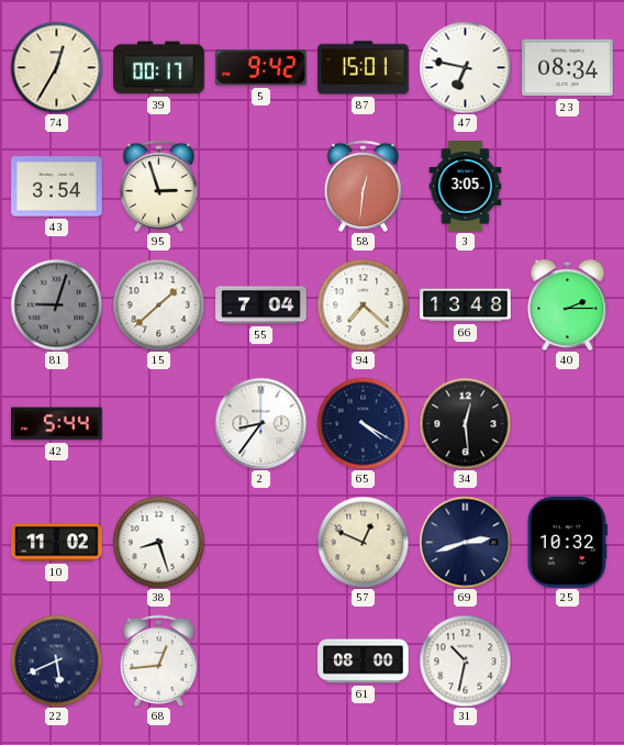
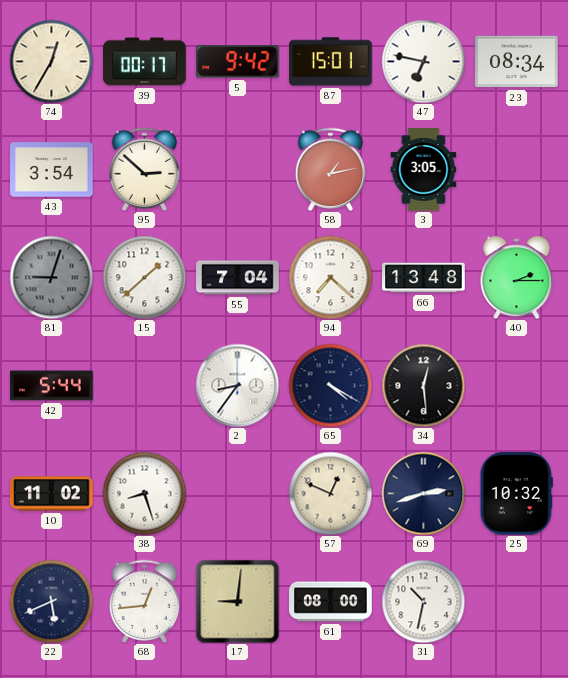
95: 2:57 -> 2:52
58: 12:31 -> 1:13
17: none -> 9:01
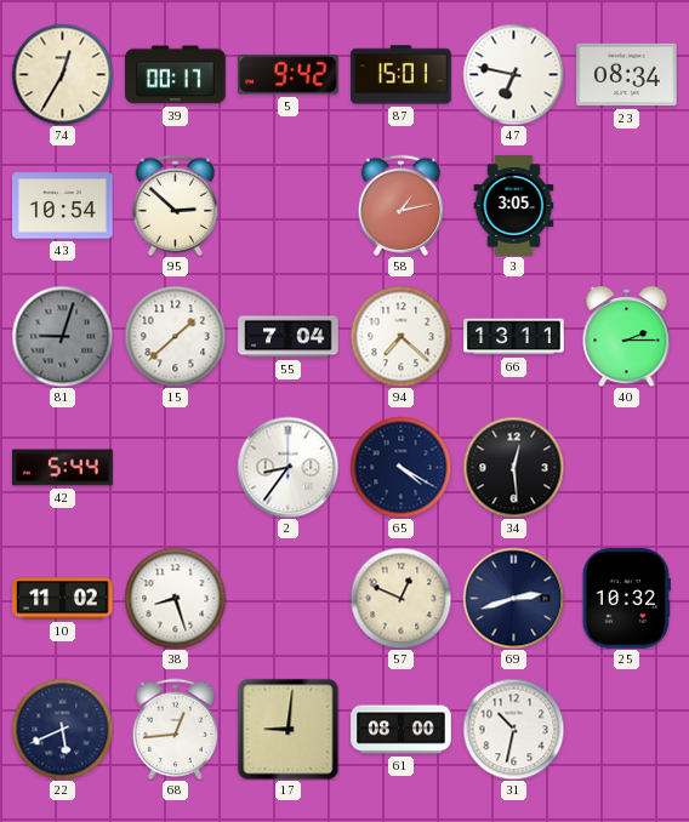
43: 3:54 -> 10:54
66: 13:48 -> 13:11
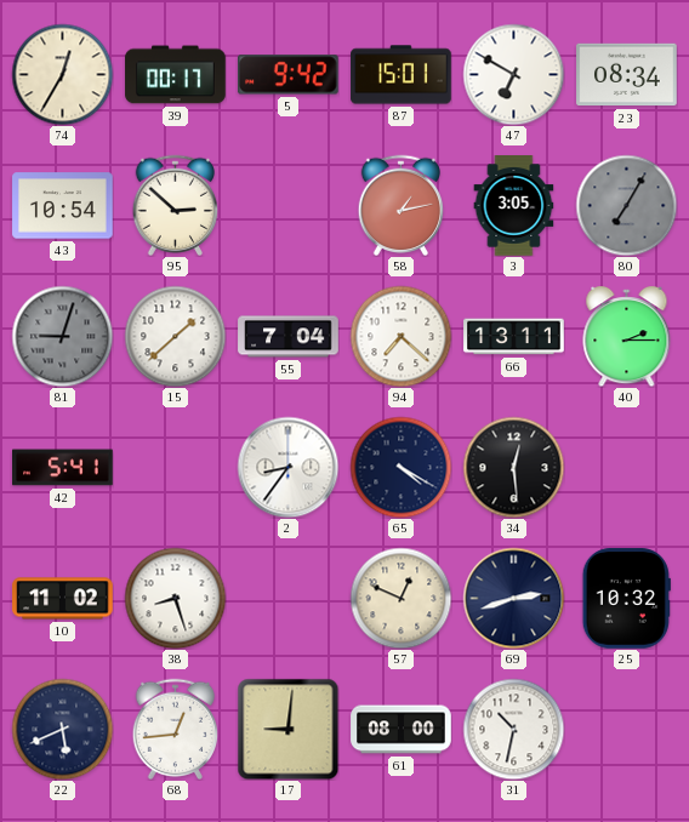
47: 6:47 -> 6:50
80: none -> 7:05
42: 5:44 -> 5:41
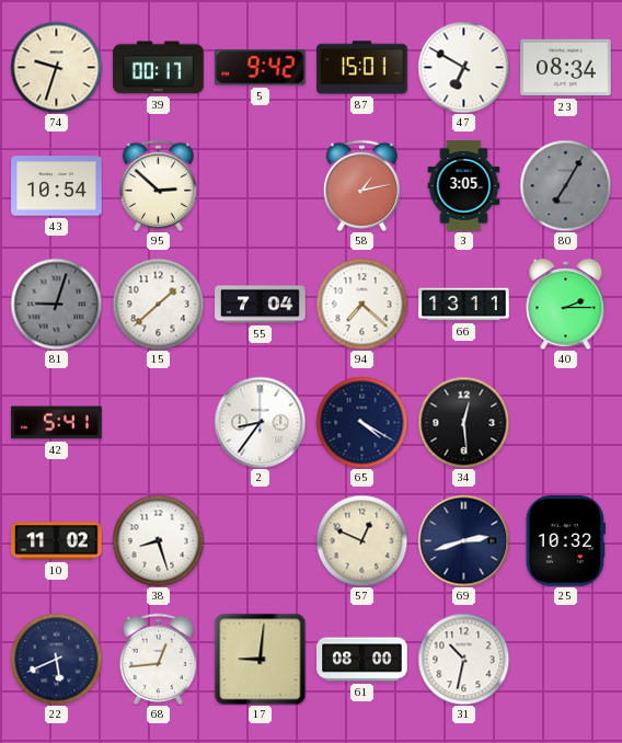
74: 12:35 -> 9:33
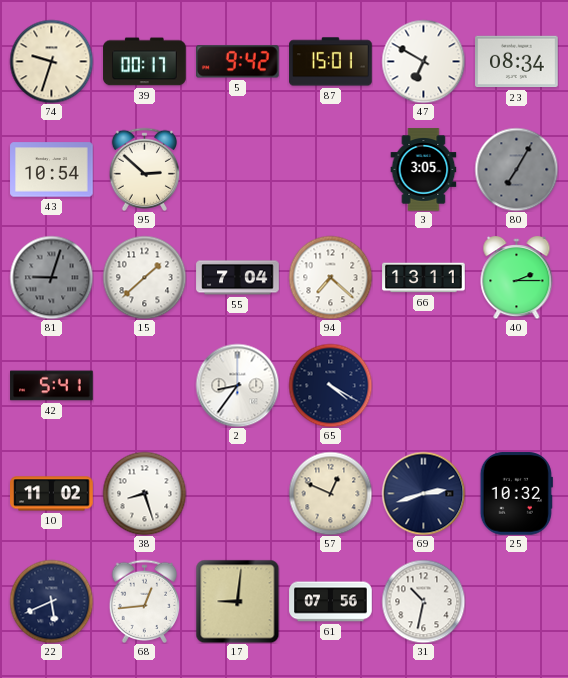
58: 1:13 -> none
34: 12:29 -> none
61: 08:00 -> 07:56
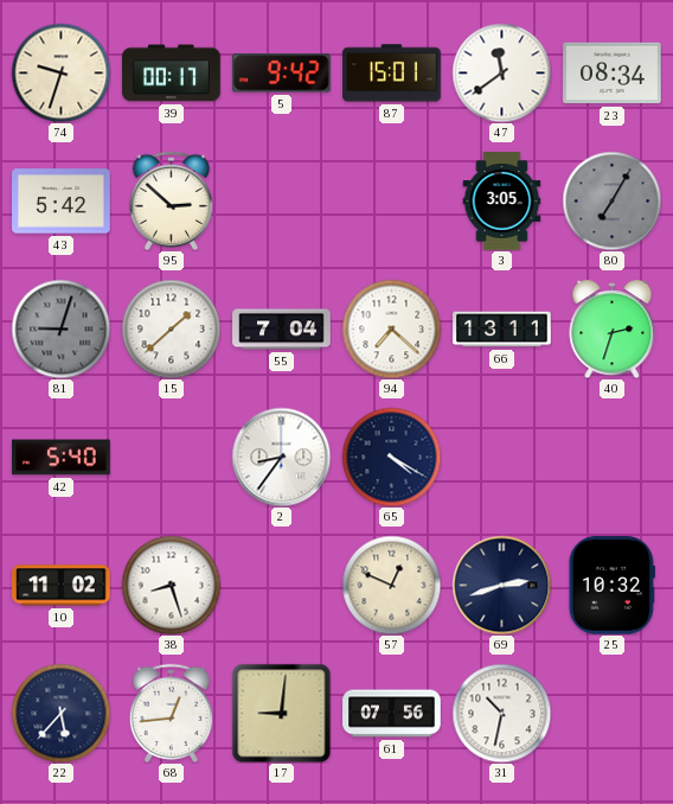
47: 6:50 -> 11:39
43: 10:54 -> 5:42
40: 2:15 -> 2:33
42: 5:41 -> 5:40
22: 5:41 -> 5:37
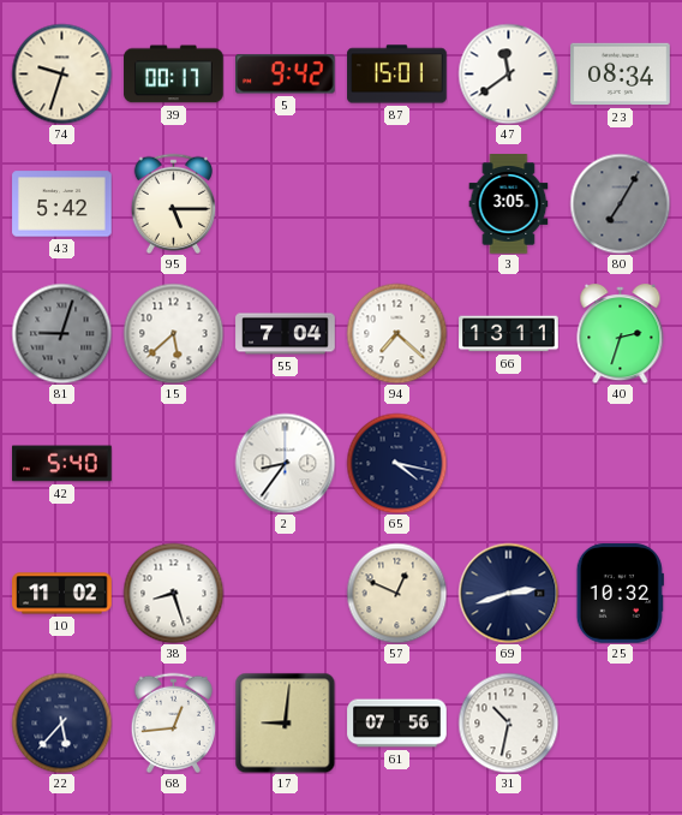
95: 2:52 -> 5:15
15: 1:38 -> 5:38
65: 4:20 -> 4:17
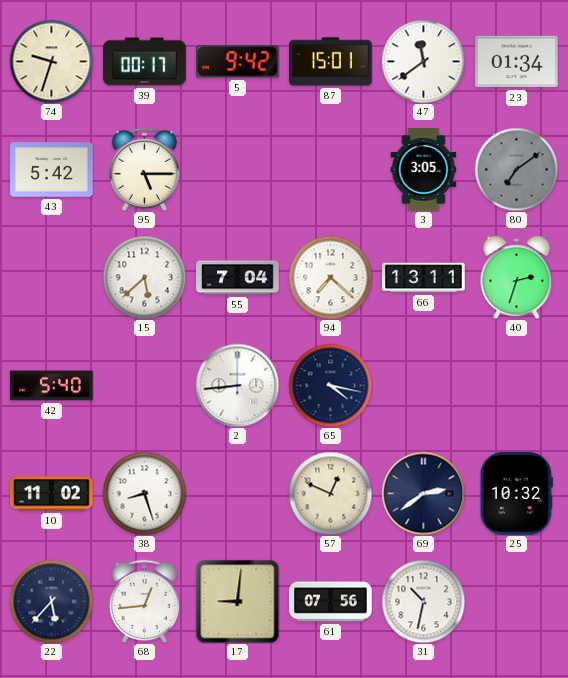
23: 08:34 -> 01:34
80: 7:05 -> 7:09
81: 9:03 -> none
2: 8:36 -> 8:44
69: 2:42 -> 2:39
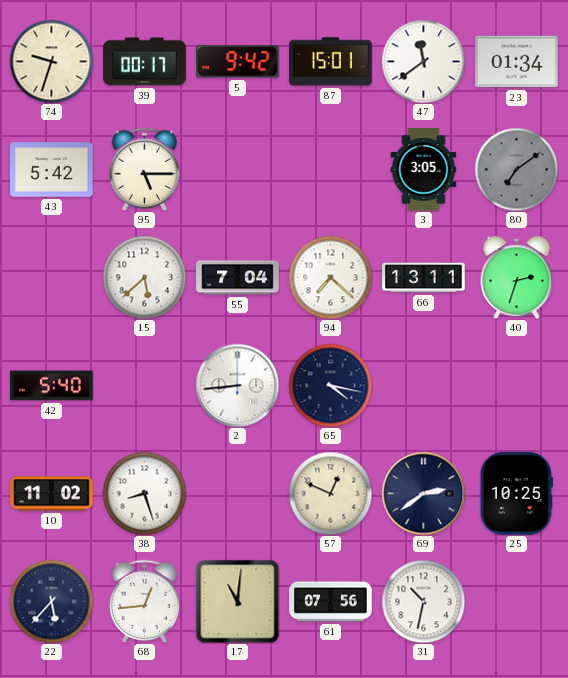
25: 10:32 -> 10:25
17: 9:01 -> 11:01
